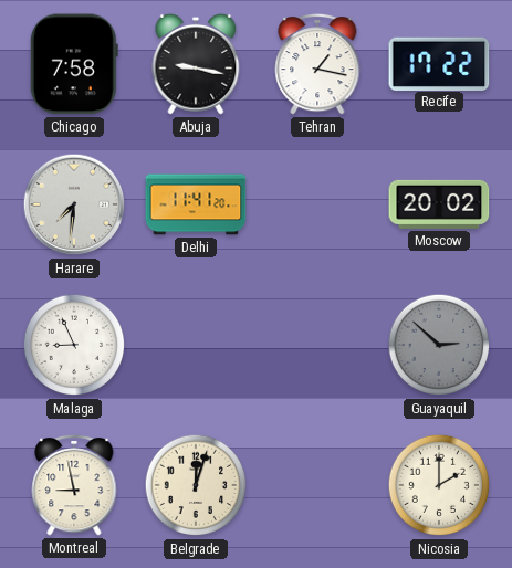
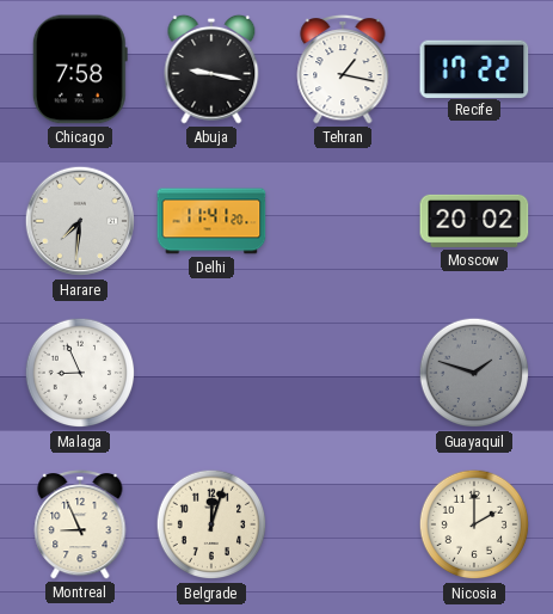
Guayaquil: 2:52 -> 1:48
Montreal: 8:58 -> 8:56
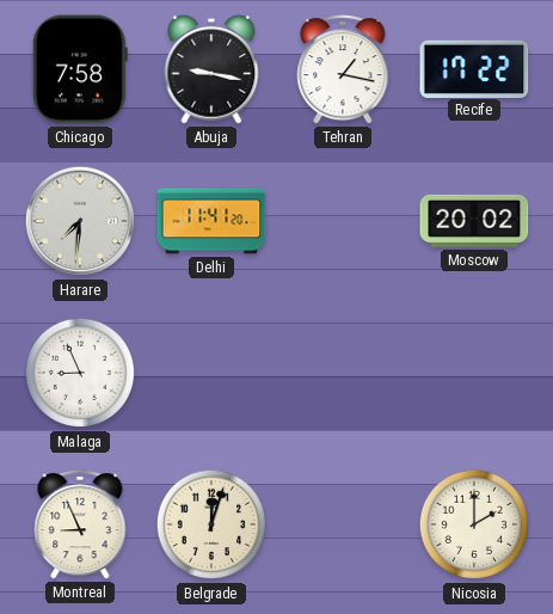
Guayaquil: 1:48 -> none
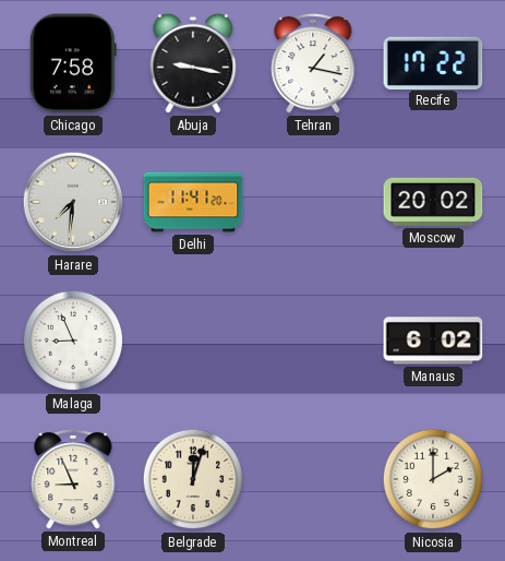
Manaus: none -> 6:02
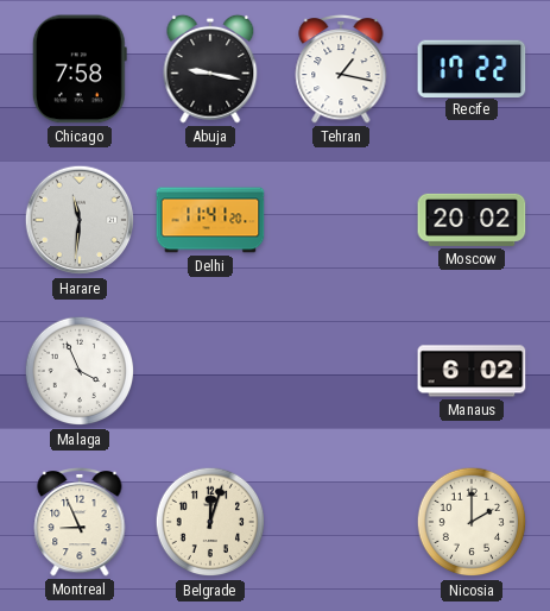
Harare: 7:31 -> 11:31
Malaga: 8:56 -> 3:56
